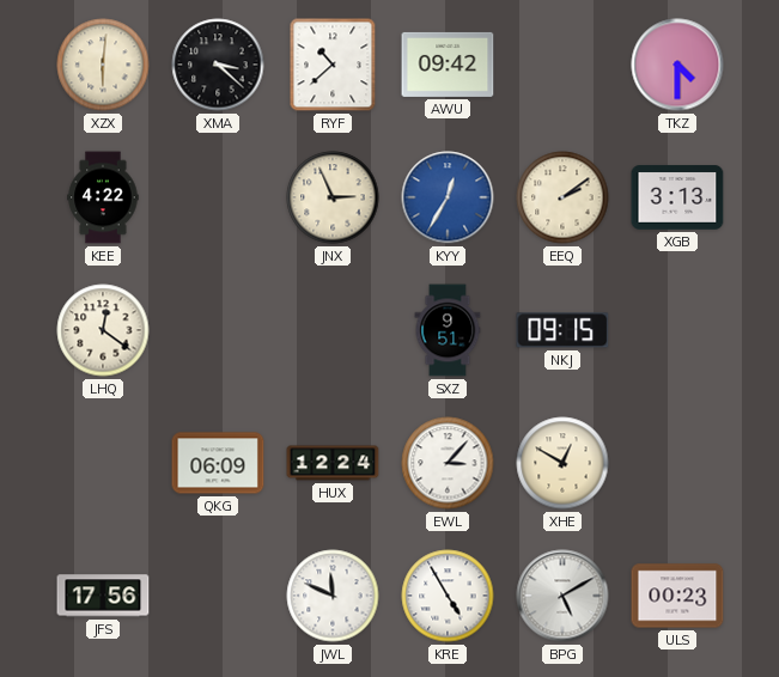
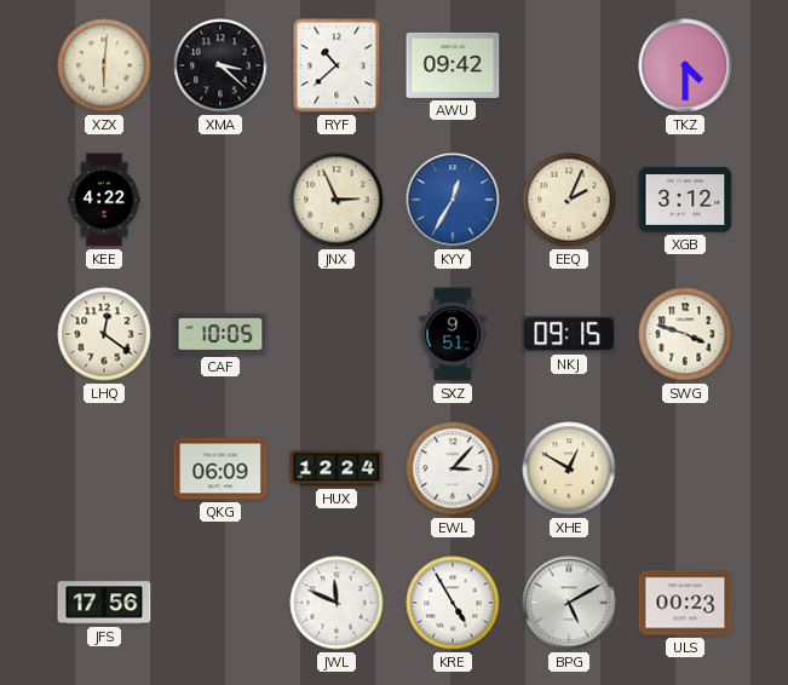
EEQ: 2:09 -> 2:04
XGB: 3:13 -> 3:12
CAF: none -> 10:05
SWG: none -> 3:48
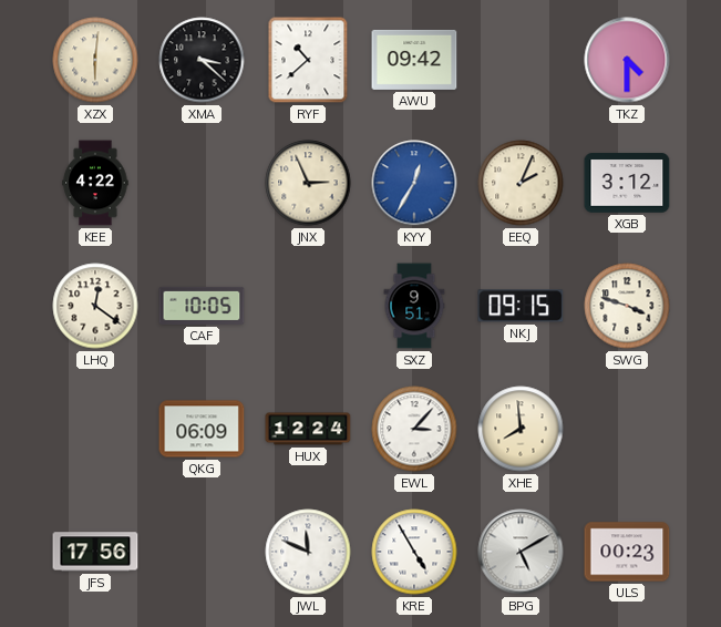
XHE: 12:50 -> 7:59
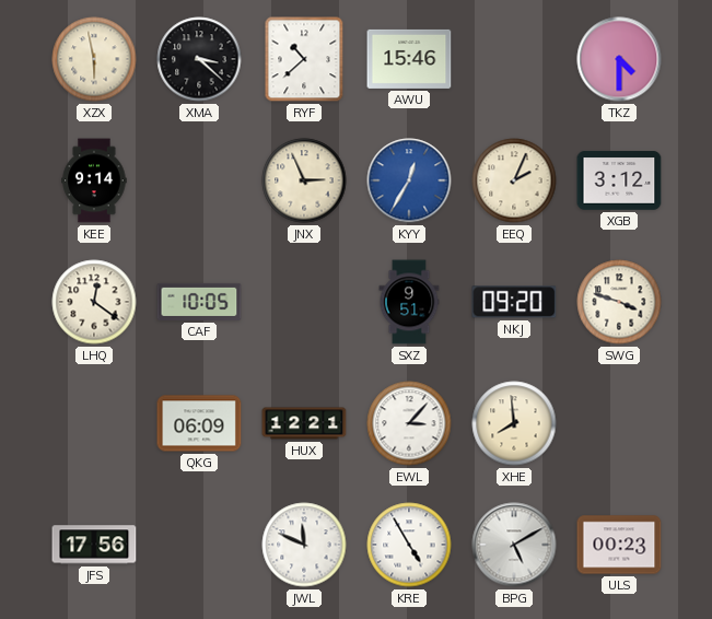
XZX: 6:01 -> 5:58
AWU: 09:42 -> 15:46
KEE: 4:22 -> 9:14
NKJ: 09:15 -> 09:20
HUX: 12:24 -> 12:21
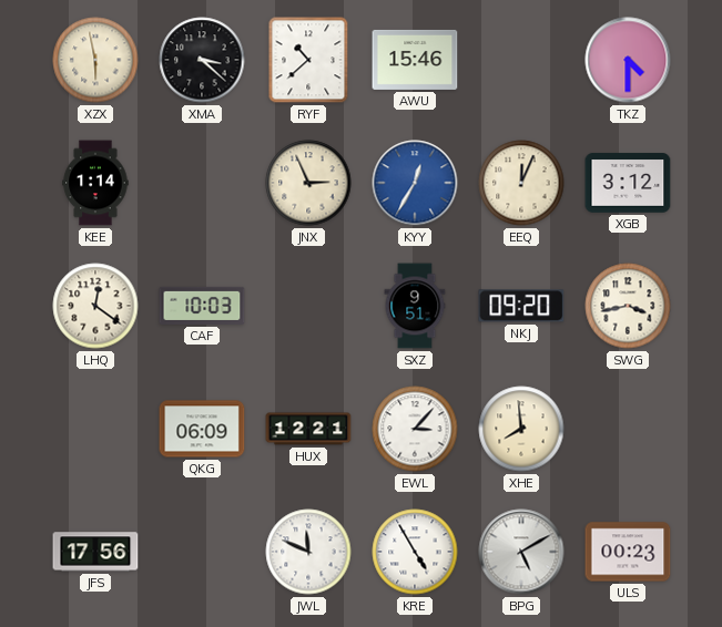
KEE: 9:14 -> 1:14
EEQ: 2:04 -> 12:04
CAF: 10:05 -> 10:03
SWG: 3:48 -> 3:43
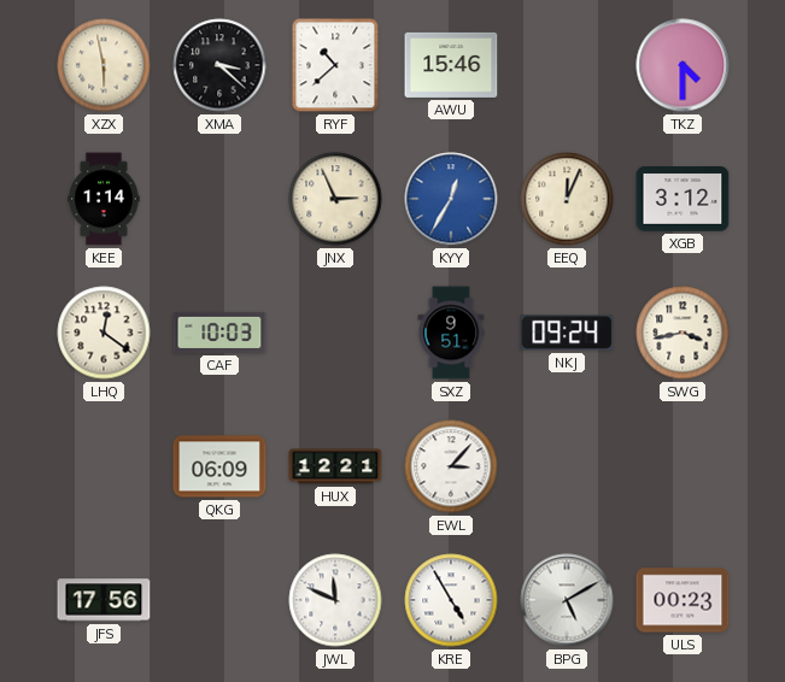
NKJ: 09:20 -> 09:24
XHE: 7:59 -> none
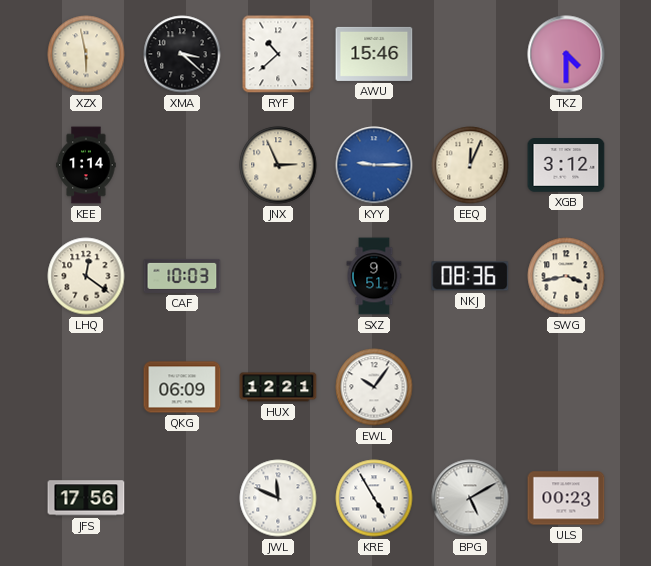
KYY: 12:35 -> 9:15
NKJ: 09:24 -> 08:36
EWL: 3:07 -> 10:06
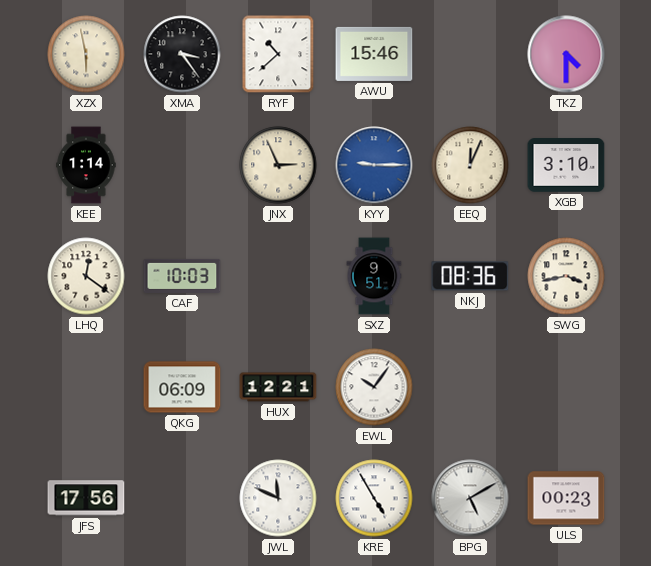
XMA: 3:22 -> 3:24
XGB: 3:12 -> 3:10
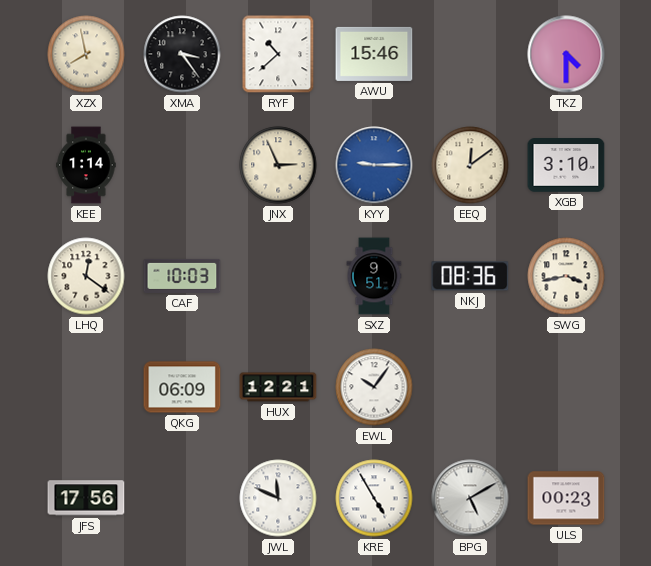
XZX: 5:58 -> 7:58
EEQ: 12:04 -> 12:09
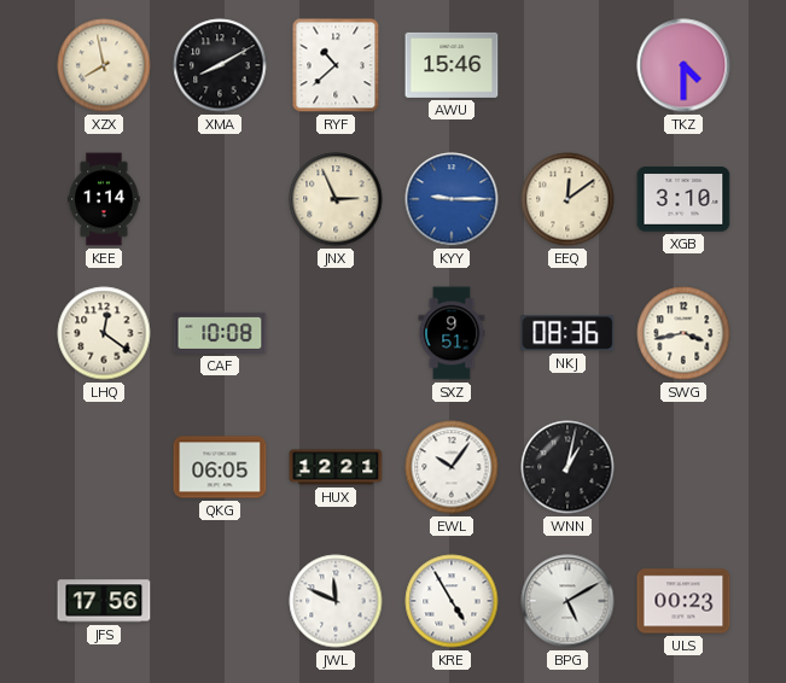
XMA: 3:24 -> 8:10
CAF: 10:03 -> 10:08
QKG: 06:09 -> 06:05
WNN: none -> 1:02
